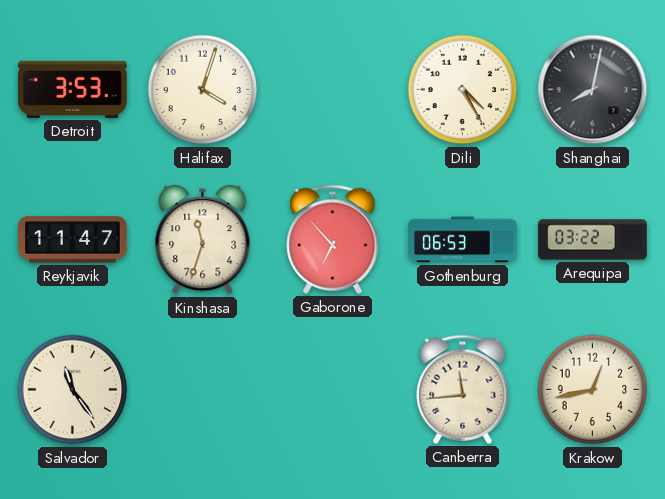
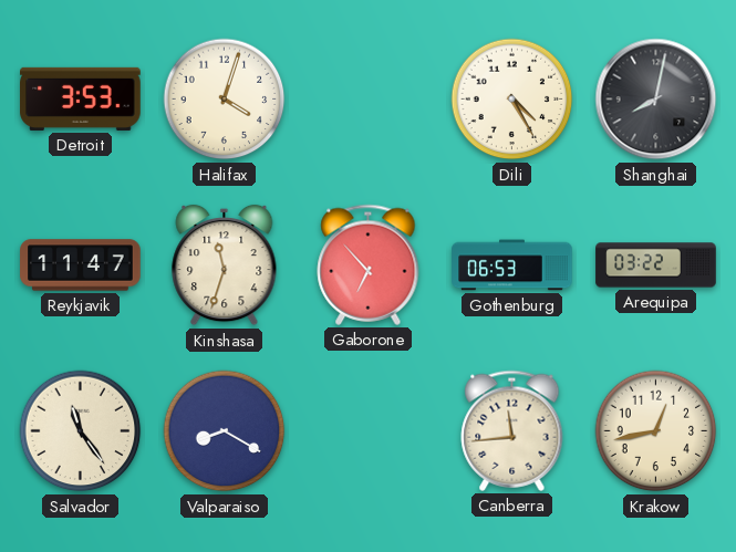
Valparaiso: none -> 8:20
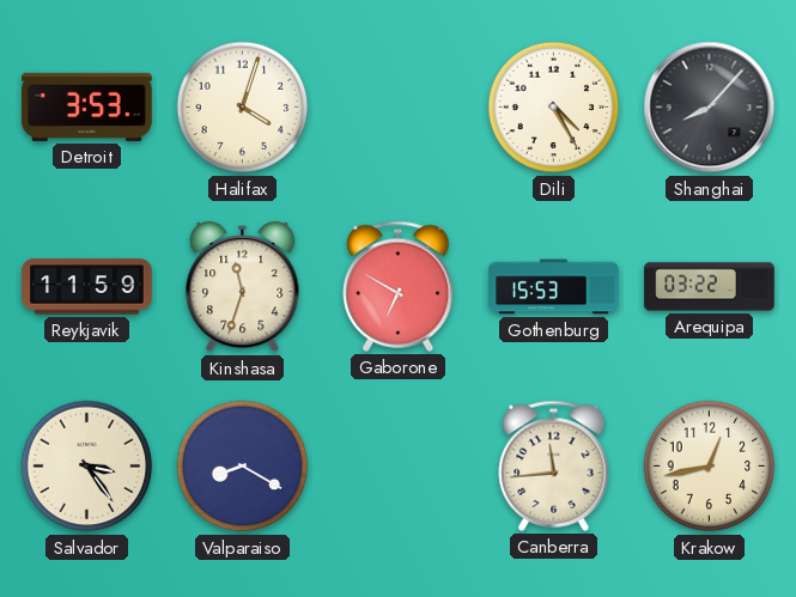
Shanghai: 8:02 -> 8:07
Reykjavik: 11:47 -> 11:59
Gaborone: 6:53 -> 6:50
Gothenburg: 06:53 -> 15:53
Salvador: 11:24 -> 3:24
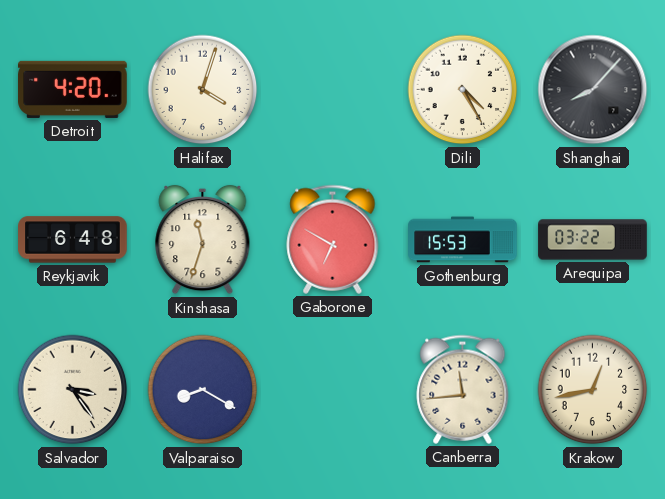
Detroit: 3:53 -> 4:20
Reykjavik: 11:59 -> 6:48
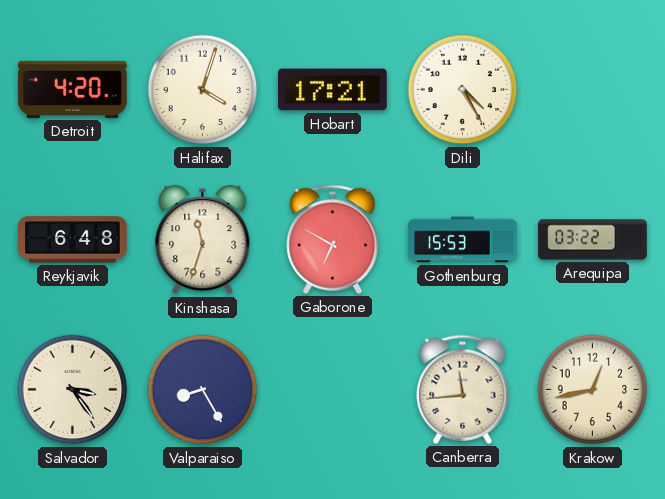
Hobart: none -> 17:21
Shanghai: 8:07 -> none
Valparaiso: 8:20 -> 8:25
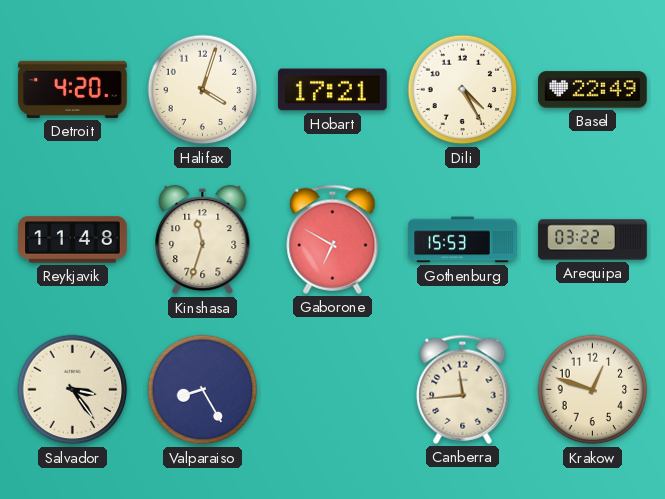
Basel: none -> 22:49
Reykjavik: 6:48 -> 11:48
Krakow: 12:43 -> 12:48
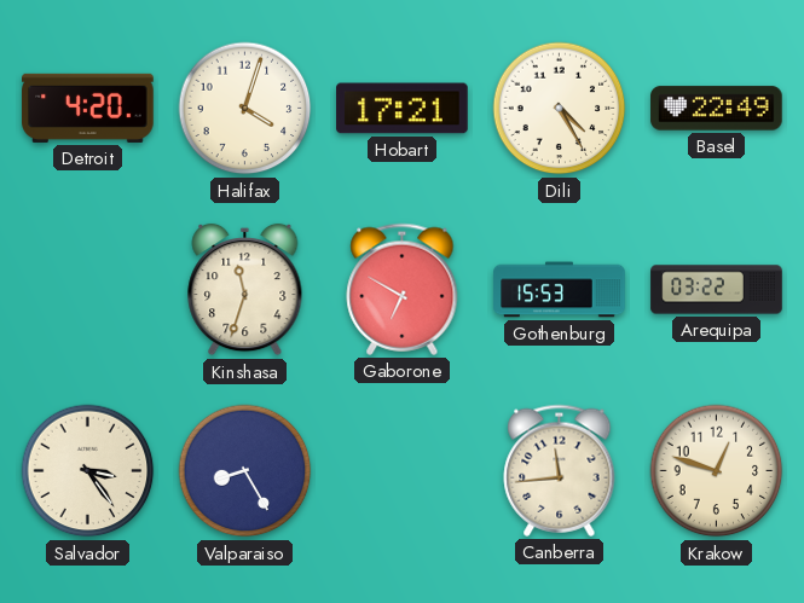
Reykjavik: 11:48 -> none
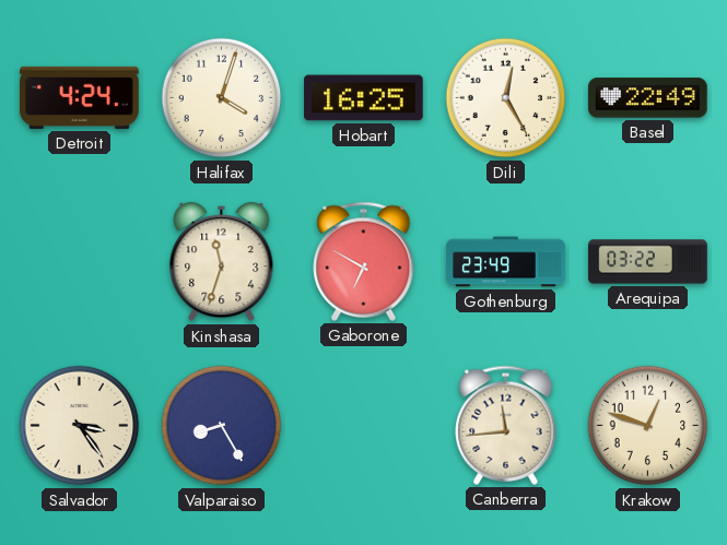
Detroit: 4:20 -> 4:24
Hobart: 17:21 -> 16:25
Dili: 4:25 -> 12:25
Gothenburg: 15:53 -> 23:49
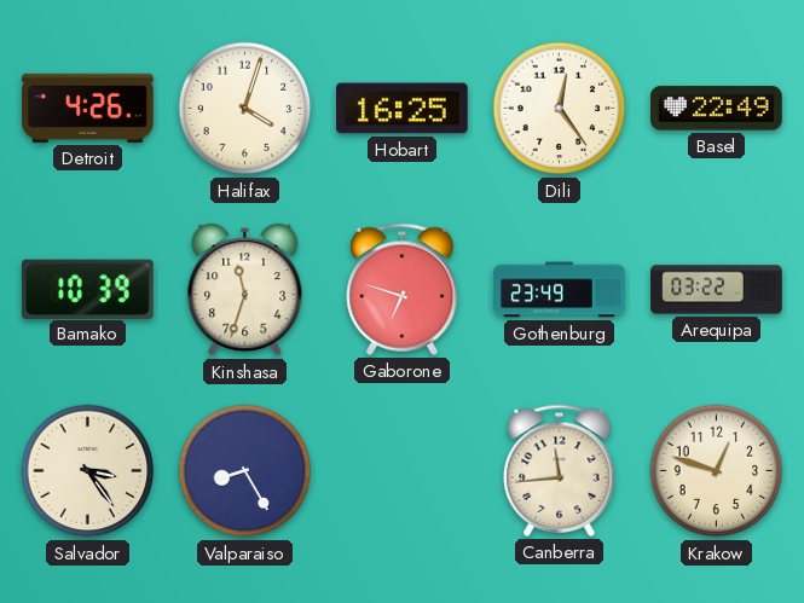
Detroit: 4:24 -> 4:26
Dili: 12:25 -> 12:24
Bamako: none -> 10:39
Gaborone: 6:50 -> 6:48
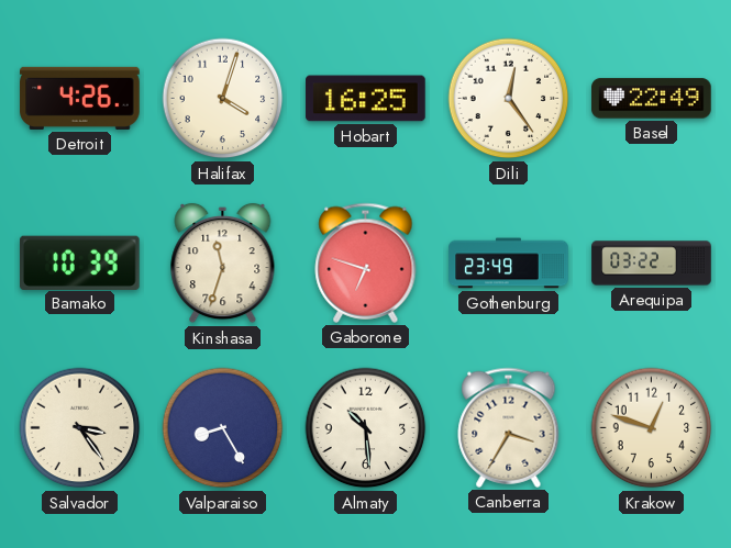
Almaty: none -> 10:29
Canberra: 11:44 -> 3:35
